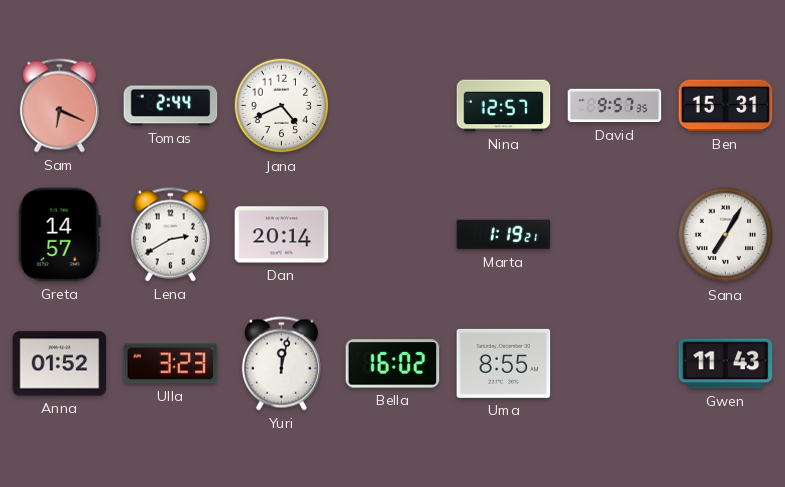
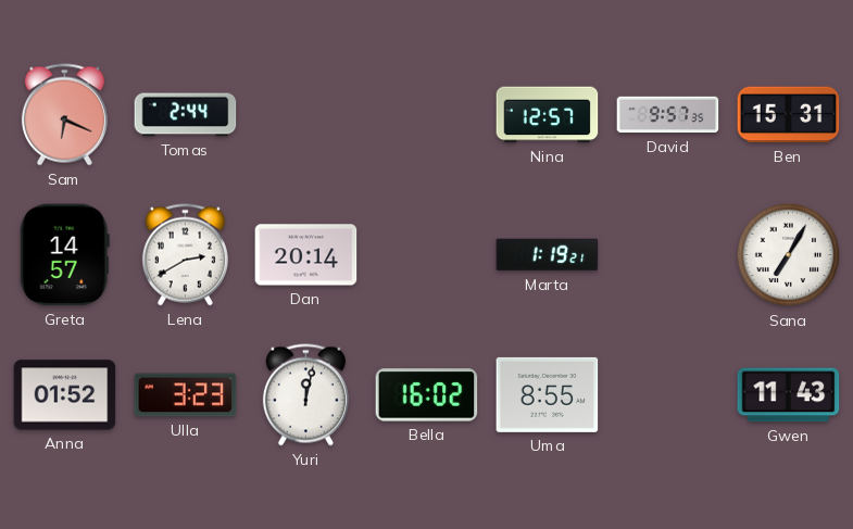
Jana: 4:41 -> none
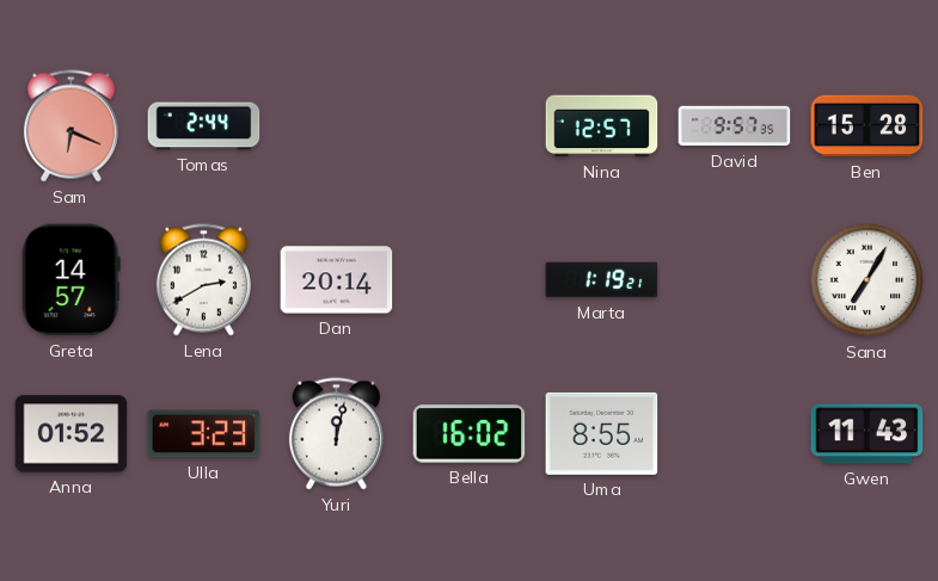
Ben: 15:31 -> 15:28
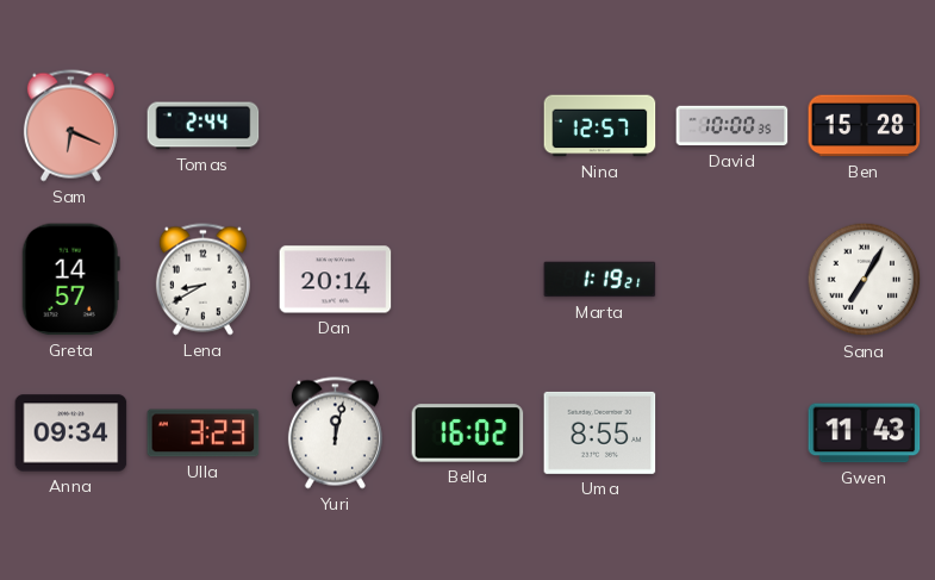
David: 9:57 -> 10:00
Lena: 2:40 -> 8:40
Anna: 01:52 -> 09:34
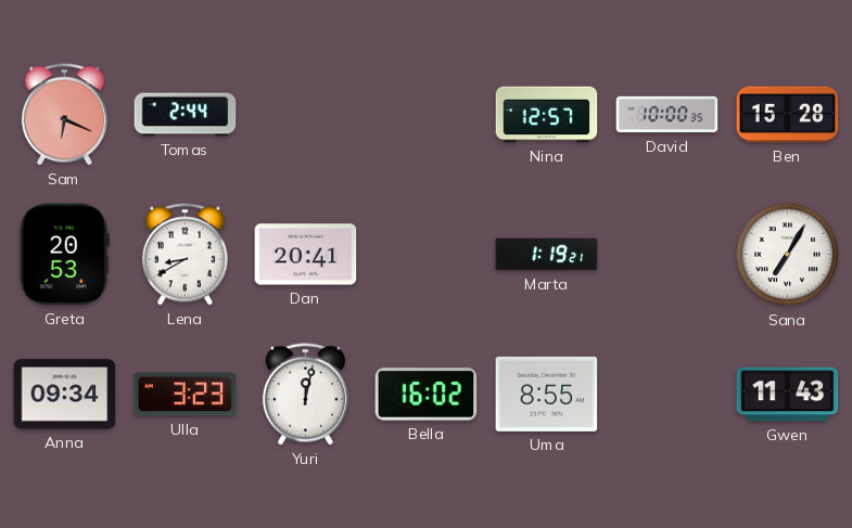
Greta: 14:57 -> 20:53
Dan: 20:14 -> 20:41
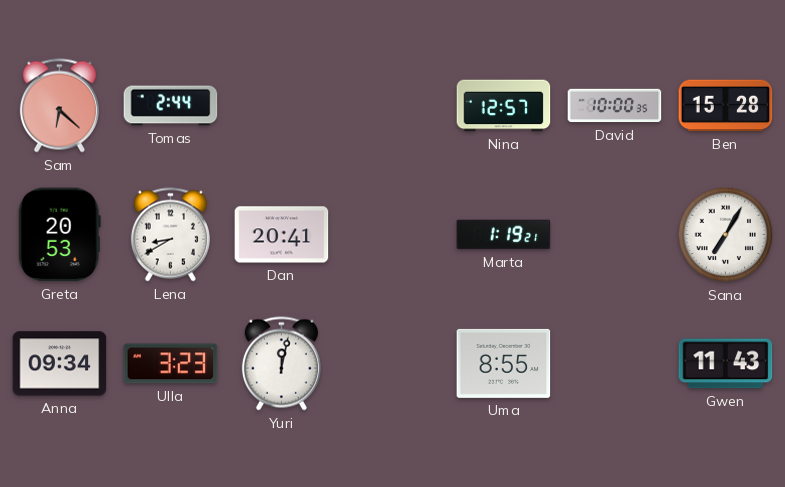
Sam: 6:19 -> 6:22
Bella: 16:02 -> none
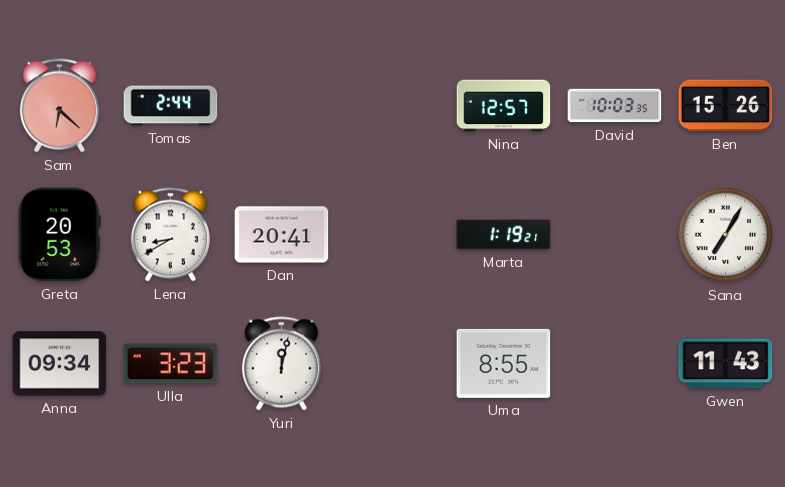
David: 10:00 -> 10:03
Ben: 15:28 -> 15:26
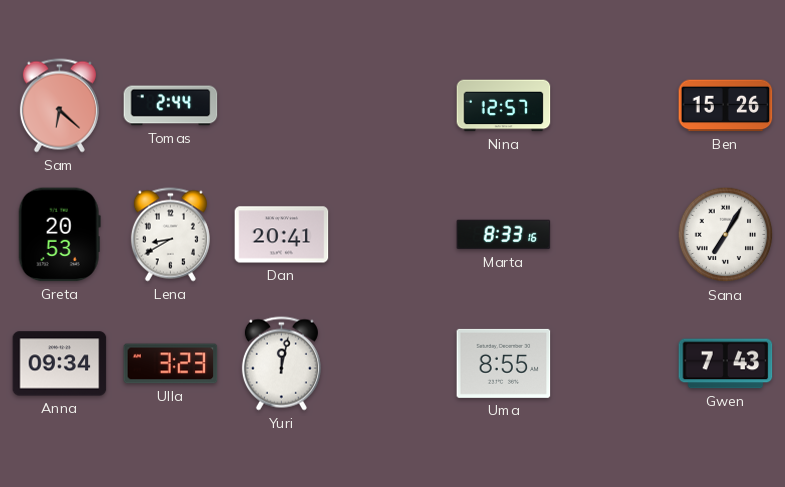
David: 10:03 -> none
Marta: 1:19 -> 8:33
Gwen: 11:43 -> 7:43
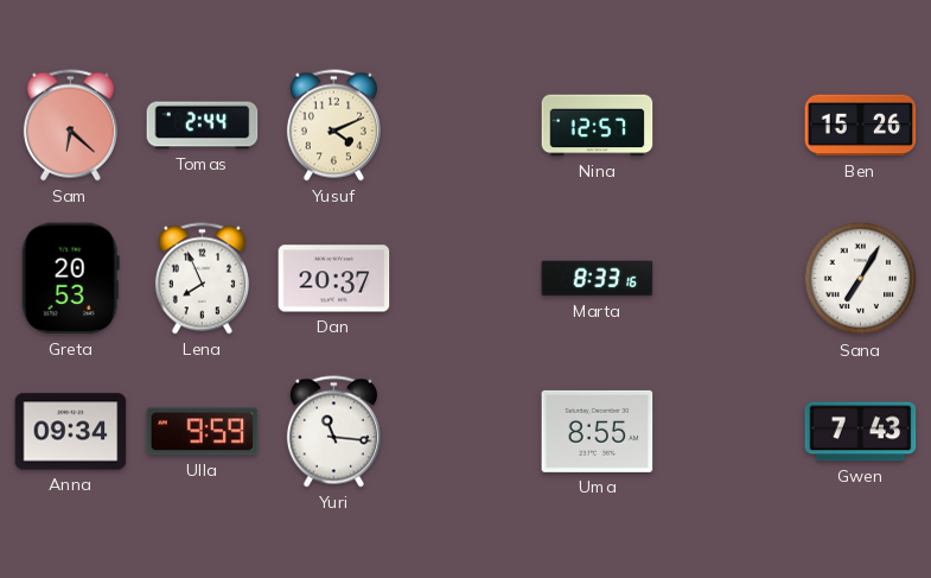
Yusuf: none -> 4:11
Lena: 8:40 -> 7:56
Dan: 20:41 -> 20:37
Ulla: 3:23 -> 9:59
Yuri: 12:02 -> 11:16
